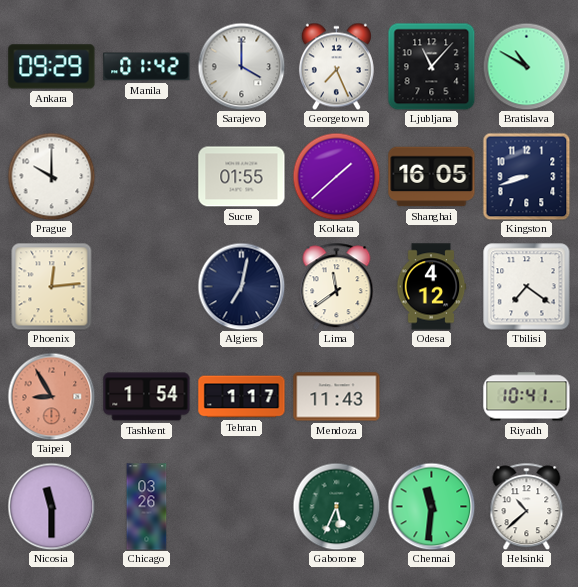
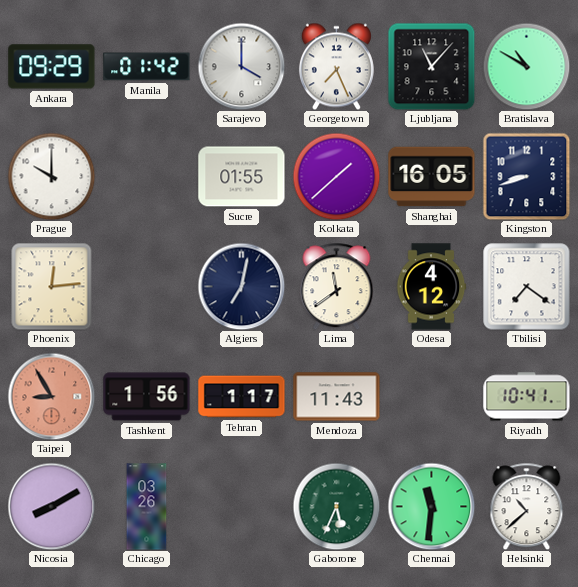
Tashkent: 1:54 -> 1:56
Nicosia: 11:30 -> 8:10
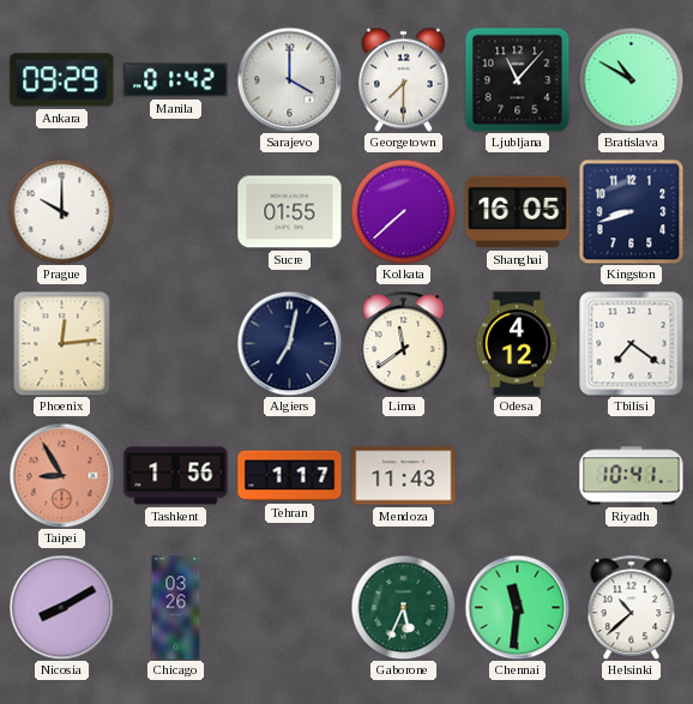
Georgetown: 7:26 -> 7:30
Kolkata: 1:38 -> 7:38
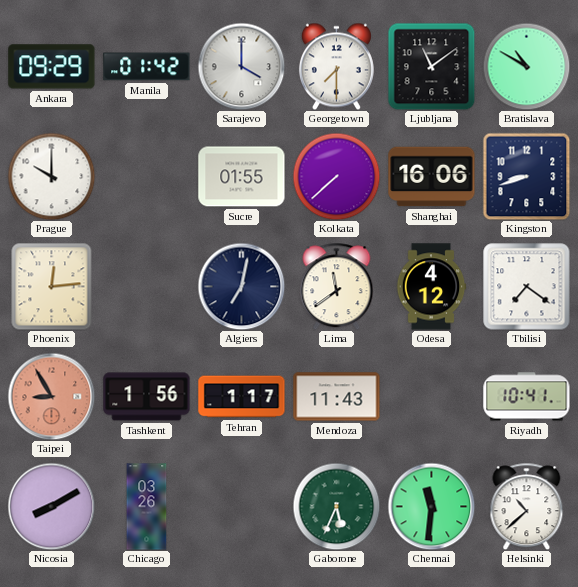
Ljubljana: 11:07 -> 11:09
Shanghai: 16:05 -> 16:06
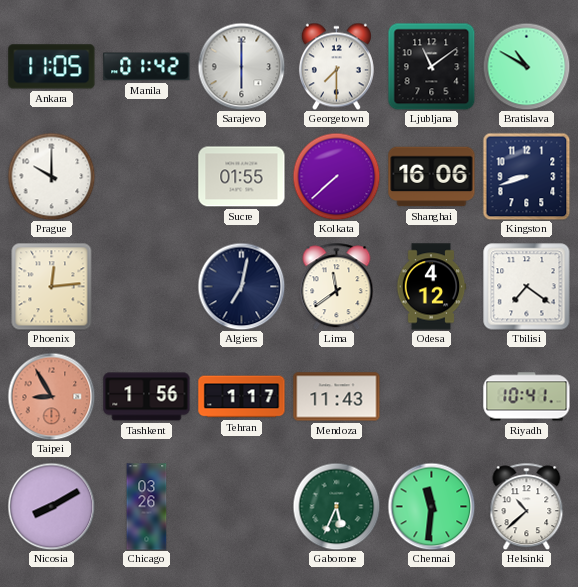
Ankara: 09:29 -> 11:05
Sarajevo: 4:00 -> 6:00
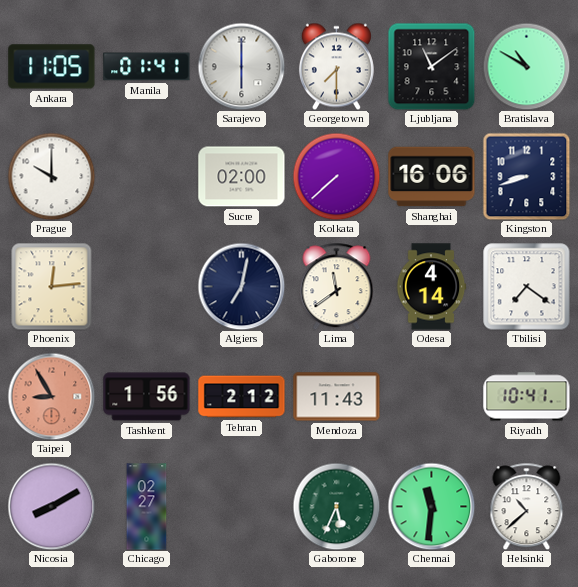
Manila: 01:42 -> 01:41
Sucre: 01:55 -> 02:00
Odesa: 4:12 -> 4:14
Tehran: 1:17 -> 2:12
Chicago: 03:26 -> 02:27
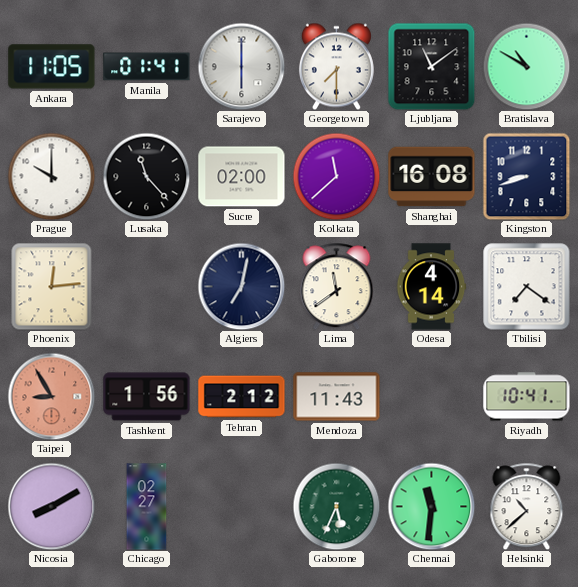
Lusaka: none -> 11:23
Kolkata: 7:38 -> 11:38
Shanghai: 16:06 -> 16:08
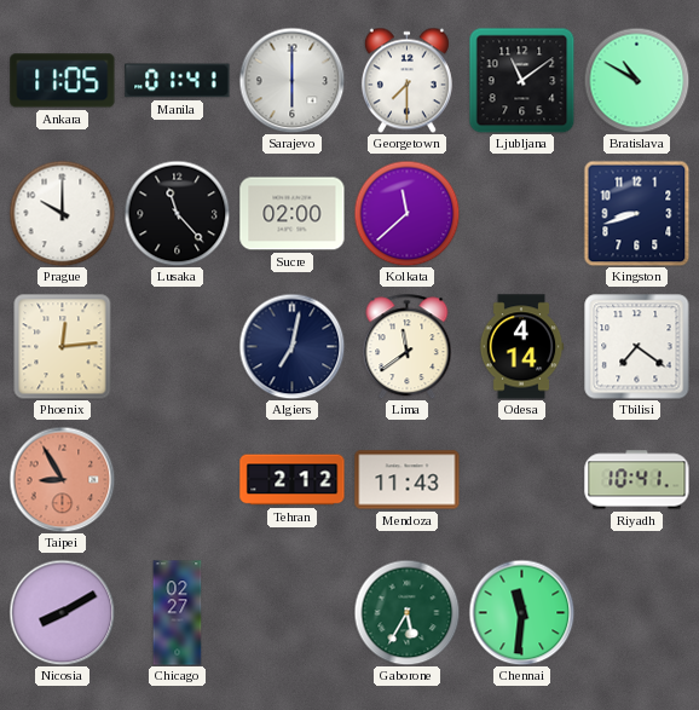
Shanghai: 16:08 -> none
Tashkent: 1:56 -> none
Gaborone: 5:34 -> 5:35
Helsinki: 10:38 -> none
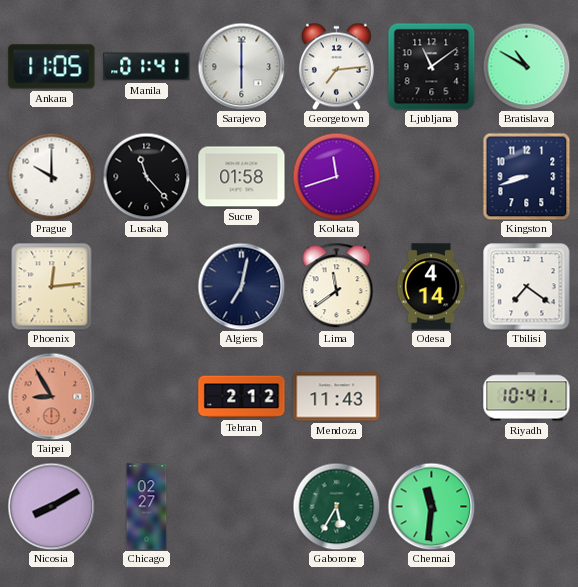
Georgetown: 7:30 -> 7:14
Sucre: 02:00 -> 01:58
Kolkata: 11:38 -> 11:42
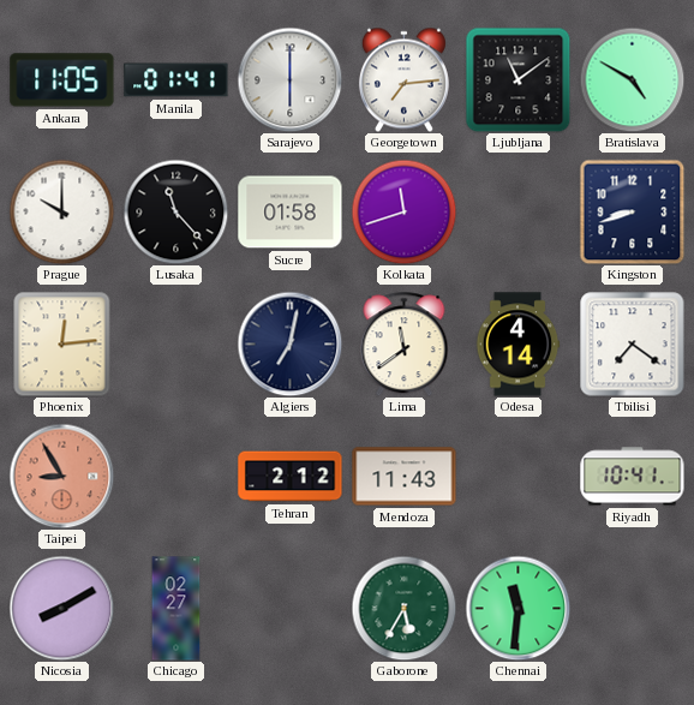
Bratislava: 10:50 -> 4:50
